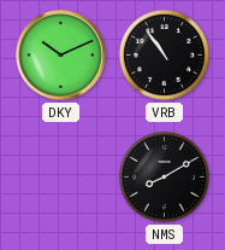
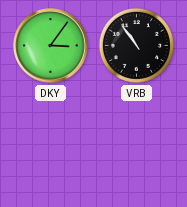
DKY: 10:11 -> 3:06
NMS: 8:10 -> none
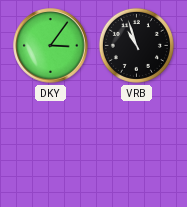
VRB: 10:54 -> 10:57
